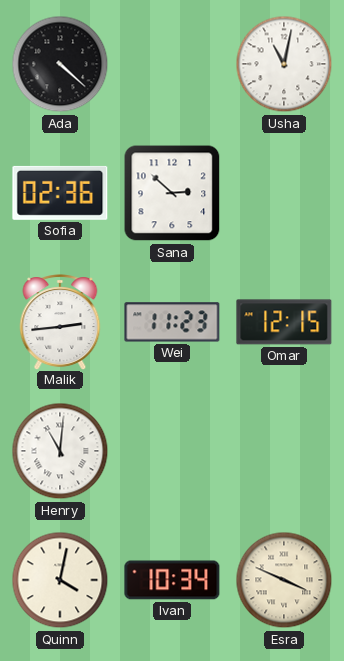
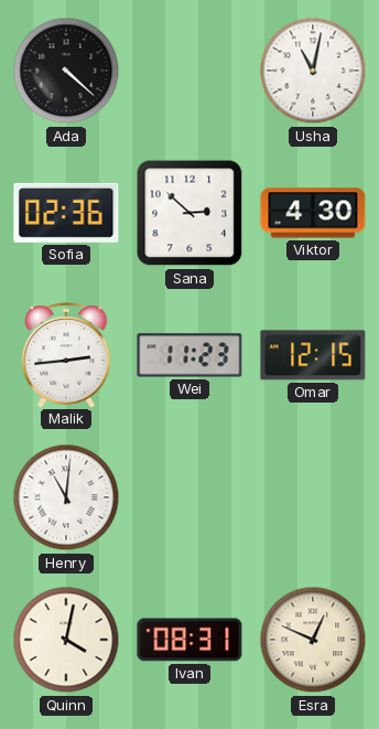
Viktor: none -> 4:30
Ivan: 10:34 -> 08:31
Esra: 3:49 -> 12:49
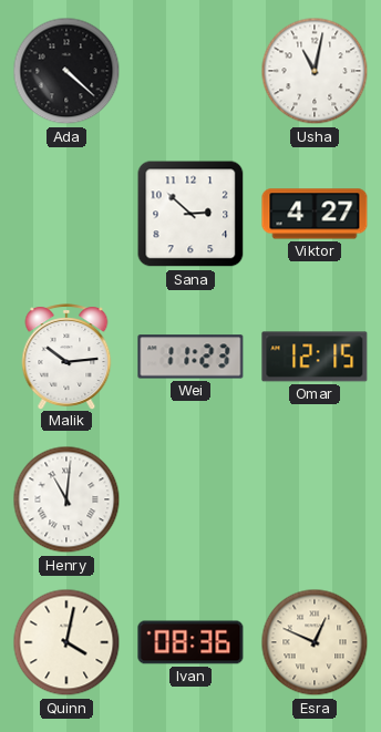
Sofia: 02:36 -> none
Viktor: 4:30 -> 4:27
Malik: 2:44 -> 10:14
Ivan: 08:31 -> 08:36
